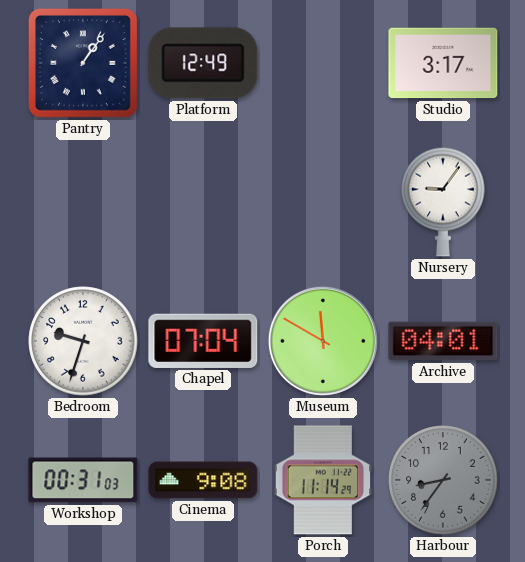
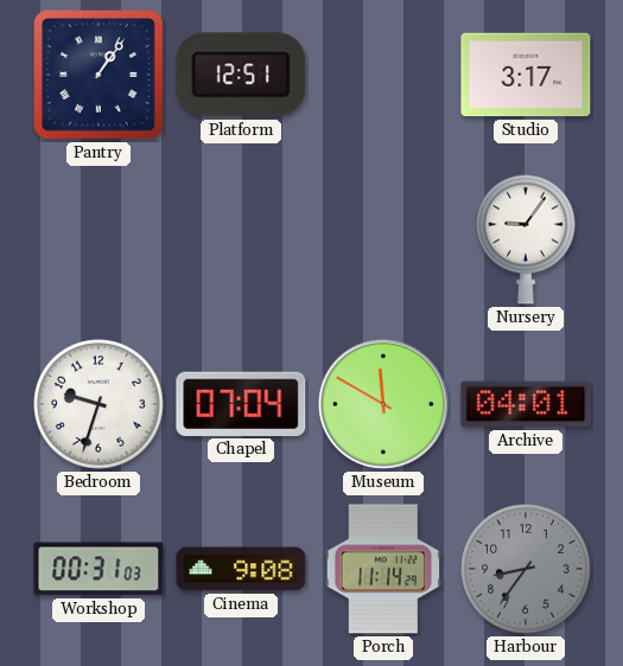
Platform: 12:49 -> 12:51
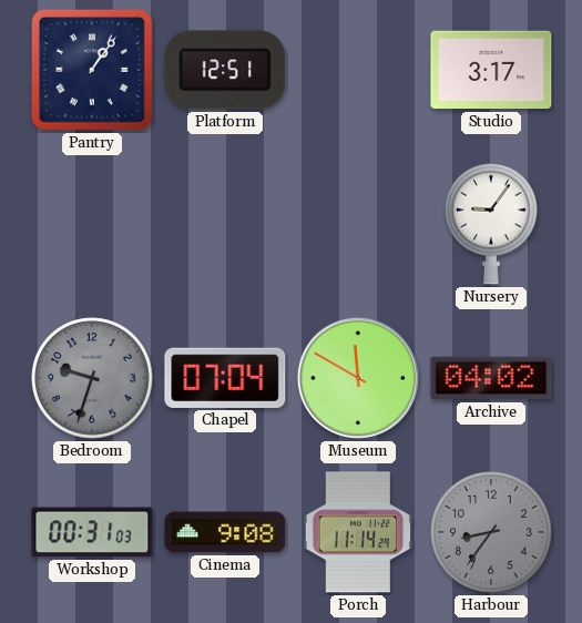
Bedroom dial: white -> grey
Archive: 04:01 -> 04:02
